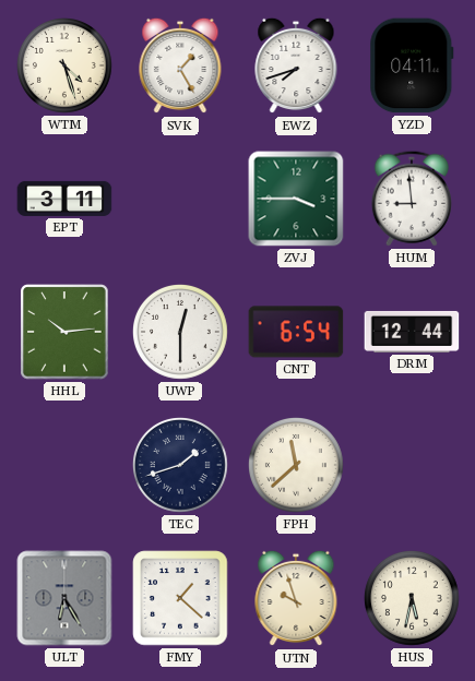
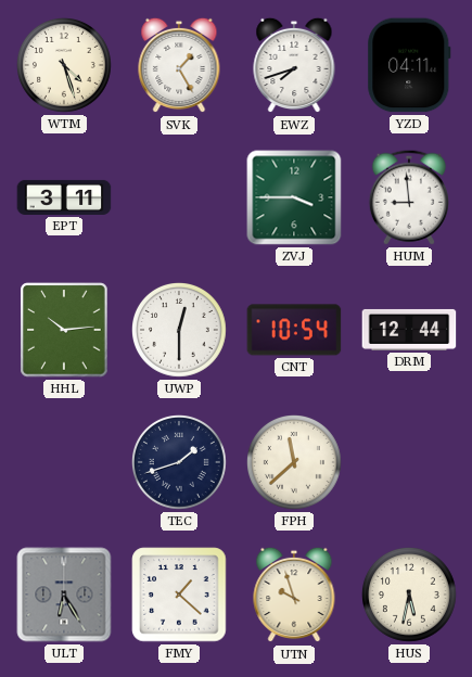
CNT: 6:54 -> 10:54
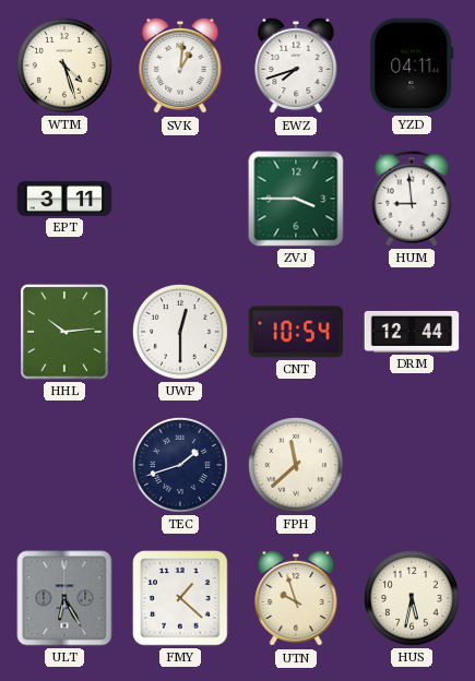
SVK: 1:25 -> 1:01
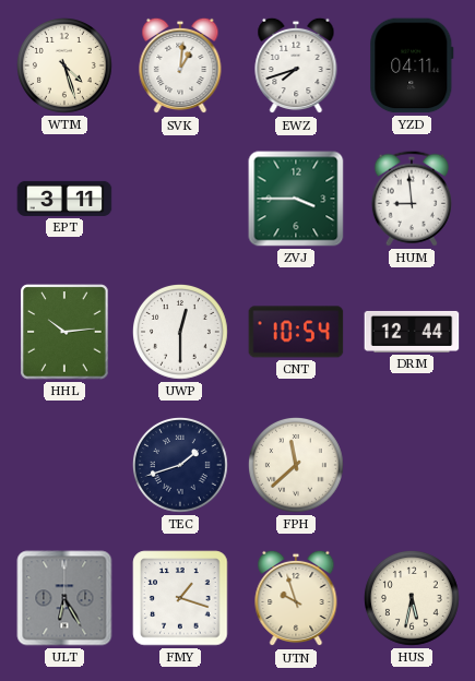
FMY: 1:22 -> 1:18
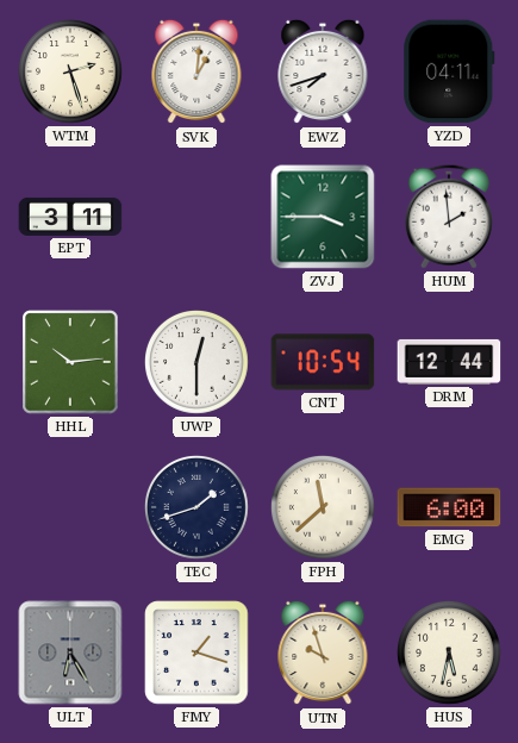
WTM: 4:27 -> 2:27
HUM: 8:59 -> 1:59
EMG: none -> 6:00
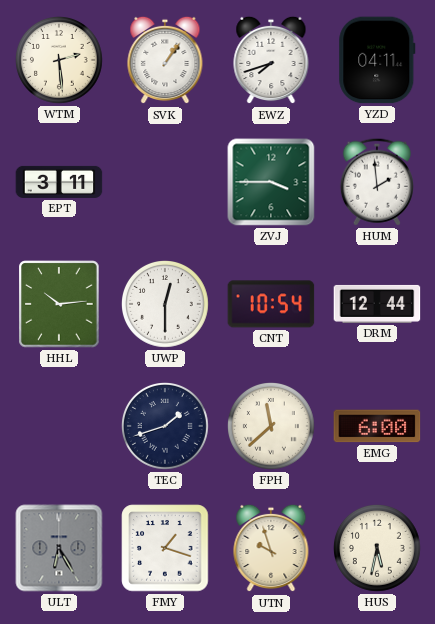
WTM: 2:27 -> 2:29
SVK: 1:01 -> 1:06
